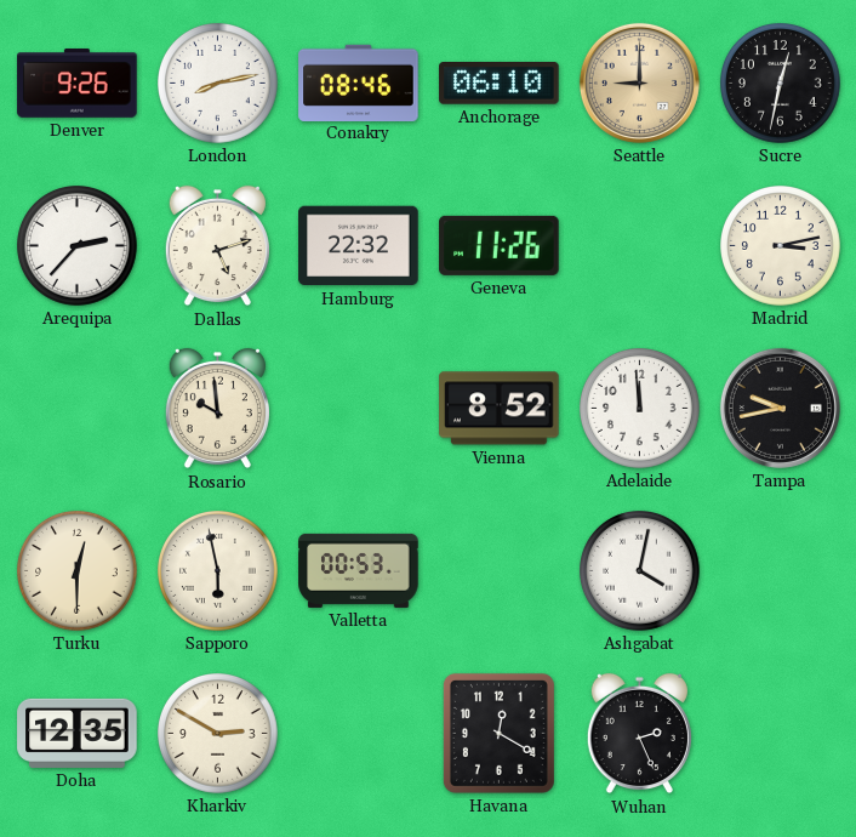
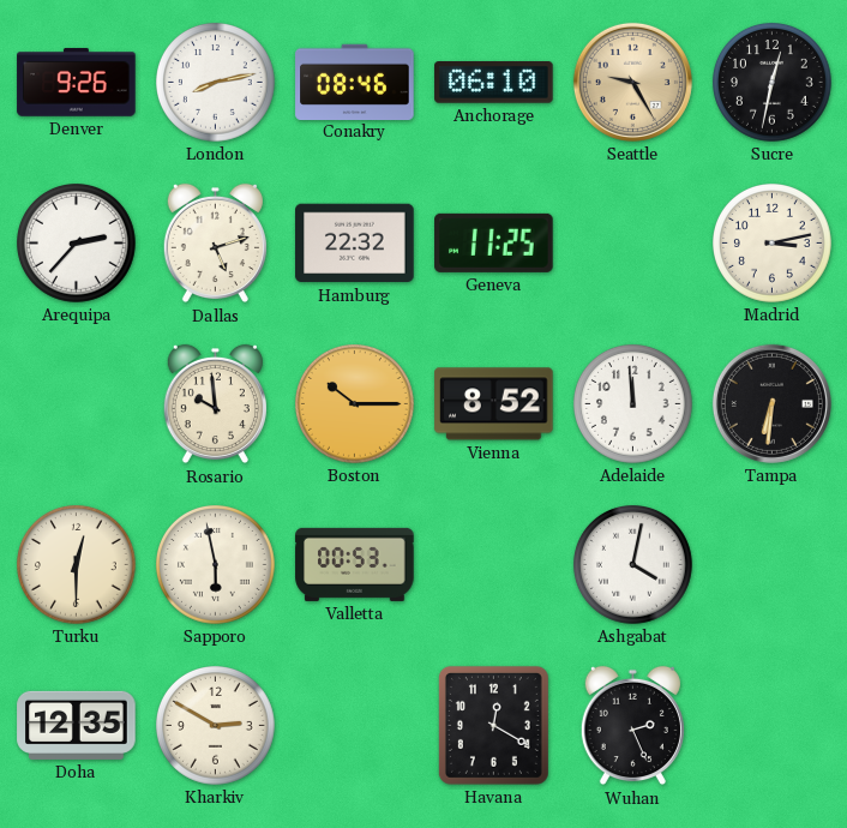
Seattle: 9:00 -> 9:25
Geneva: 11:26 -> 11:25
Boston: none -> 10:15
Tampa: 9:43 -> 6:31
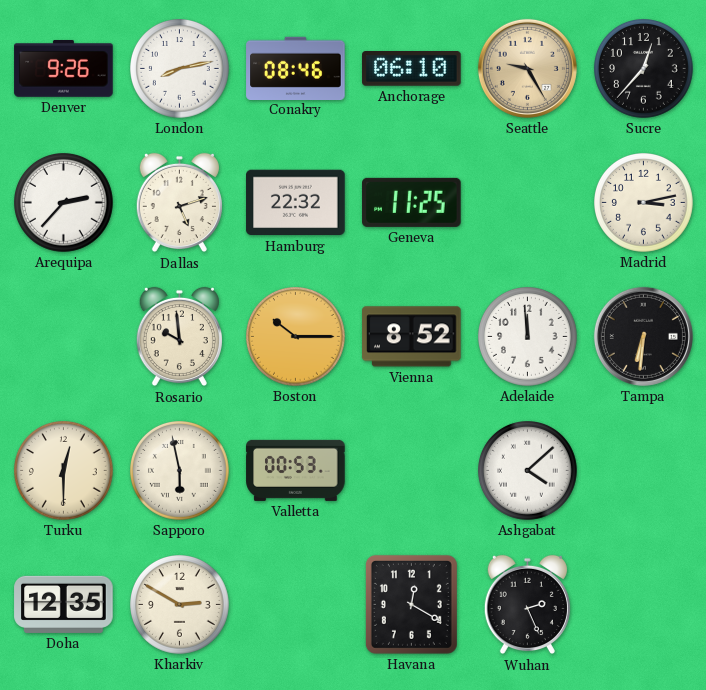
Sucre: 12:32 -> 12:37
Ashgabat: 4:02 -> 4:08
